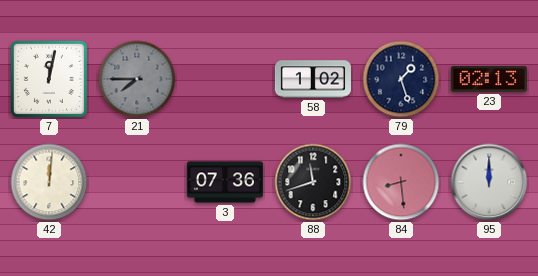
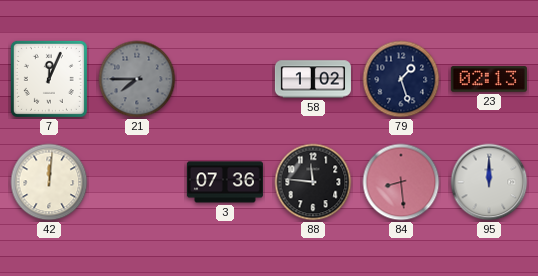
7: 12:02 -> 12:04
88: 11:42 -> 11:46
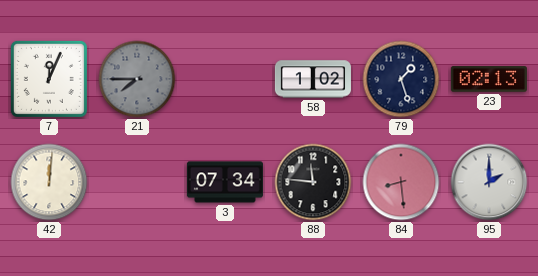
3: 07:36 -> 07:34
95: 12:00 -> 2:00
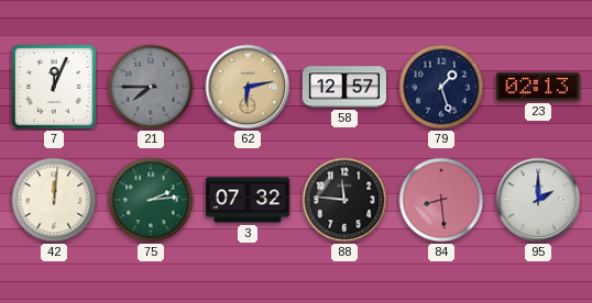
62: none -> 6:13
58: 1:02 -> 12:57
75: none -> 2:14
3: 07:34 -> 07:32
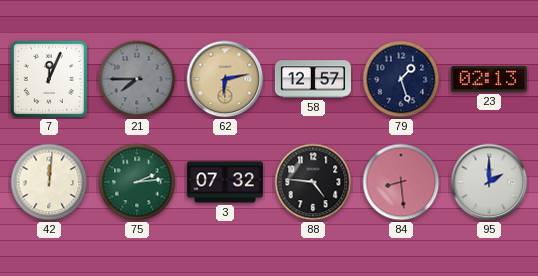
88: 11:46 -> 4:46
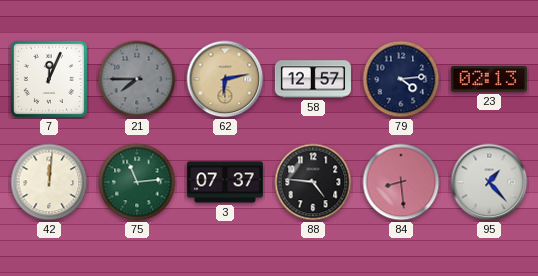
79: 1:27 -> 4:14
75: 2:14 -> 11:14
3: 07:32 -> 07:37
95: 2:00 -> 1:23
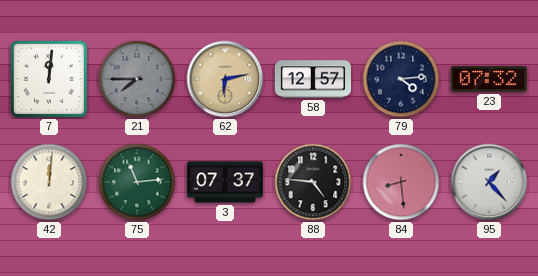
7: 12:04 -> 12:01
23: 02:13 -> 07:32
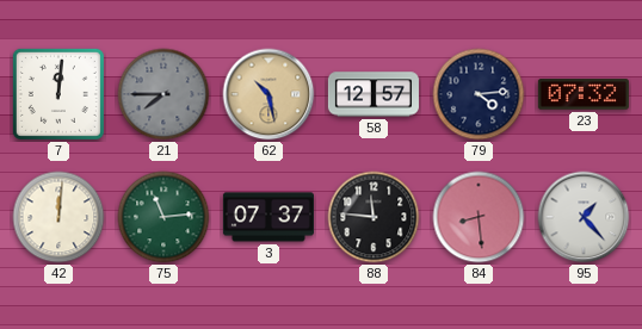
62: 6:13 -> 10:28
88: 4:46 -> 11:46
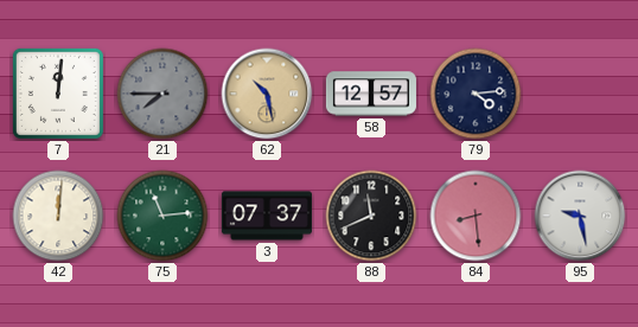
23: 07:32 -> none
88: 11:46 -> 11:41
95: 1:23 -> 9:28
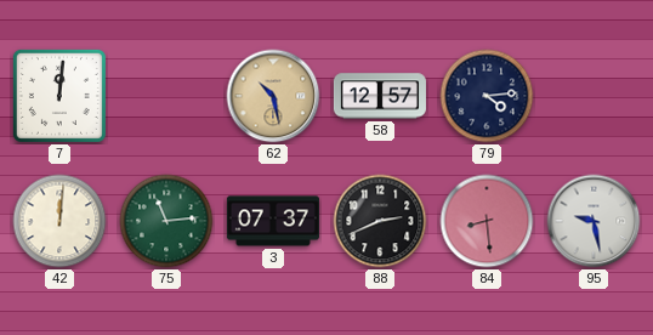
21: 7:45 -> none
88: 11:41 -> 2:41
